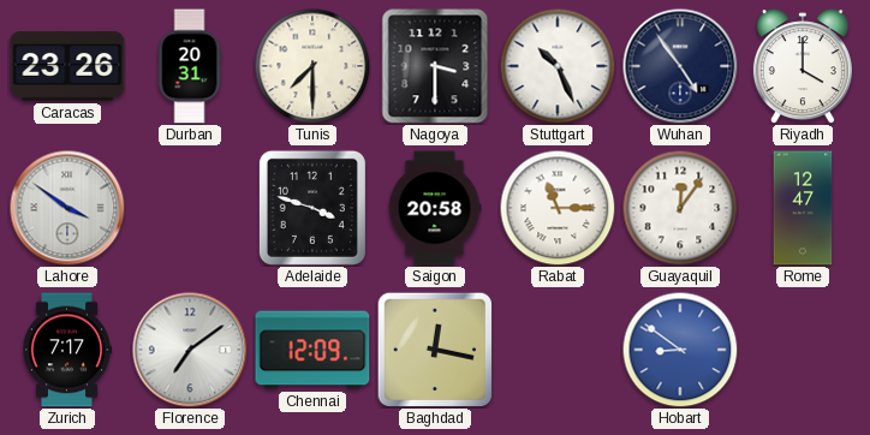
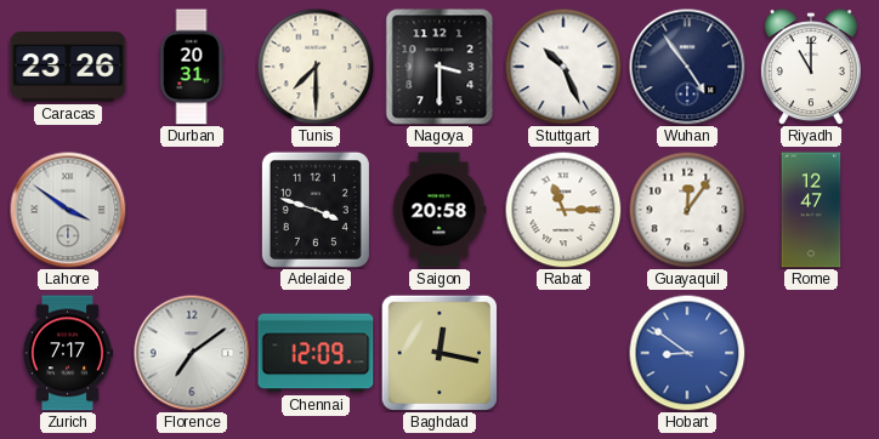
Riyadh: 4:00 -> 11:00
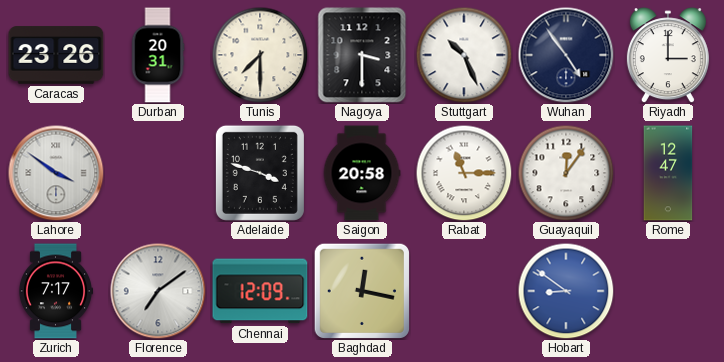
Riyadh: 11:00 -> 3:00
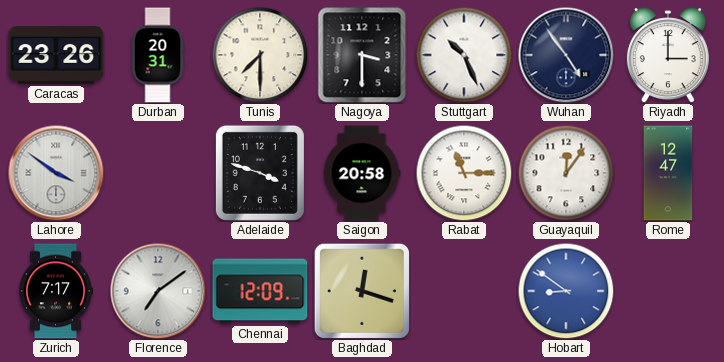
Baghdad: 12:17 -> 12:18
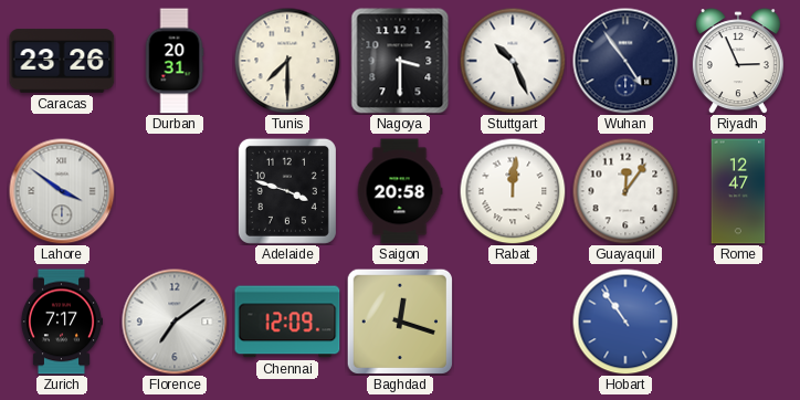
Riyadh: 3:00 -> 2:56
Rabat: 11:15 -> 12:01
Hobart: 8:51 -> 10:54
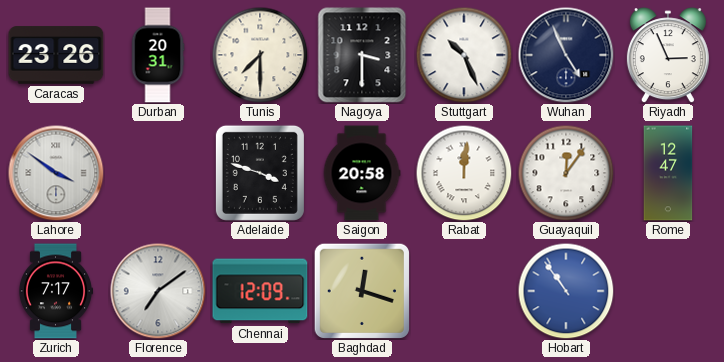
Wuhan: 4:54 -> 4:56
